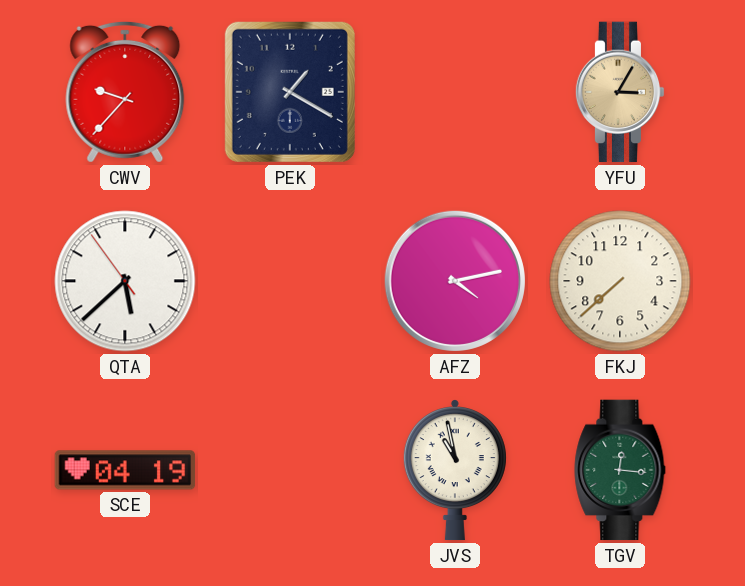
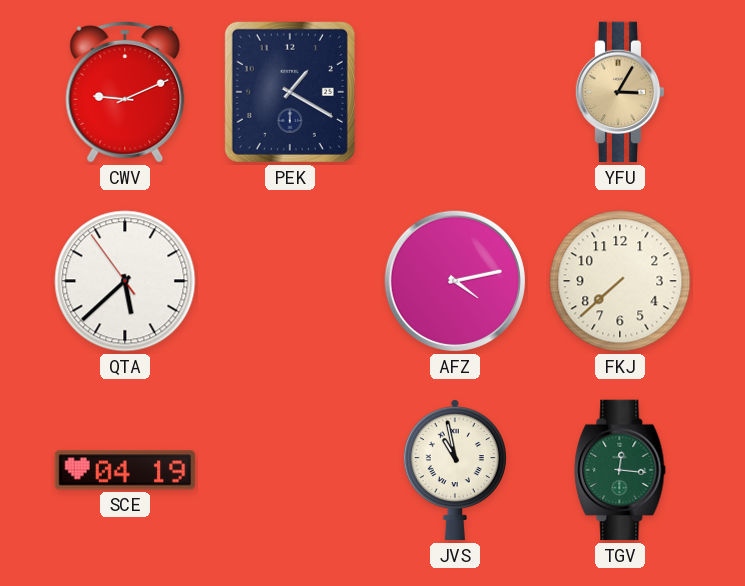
CWV: 9:37 -> 9:11
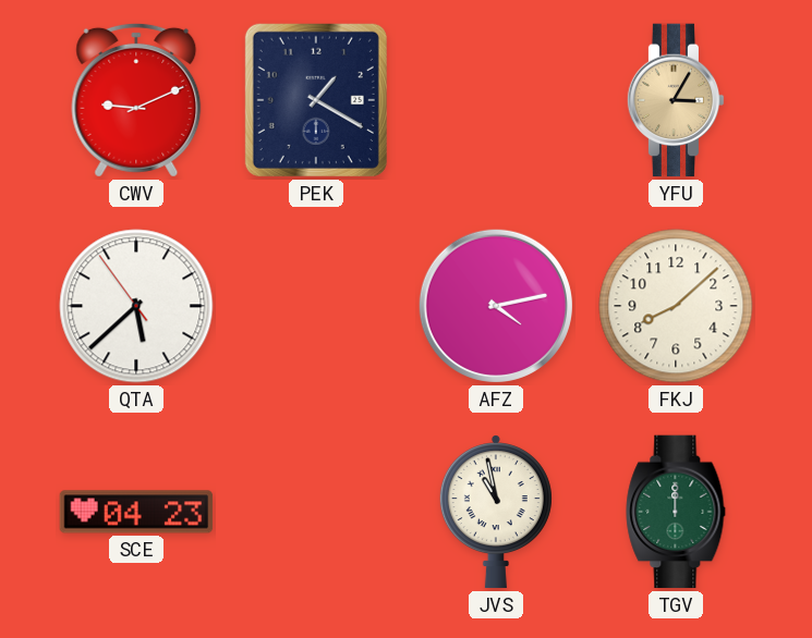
FKJ: 7:38 -> 8:08
SCE: 04:19 -> 04:23
TGV: 12:16 -> 12:00
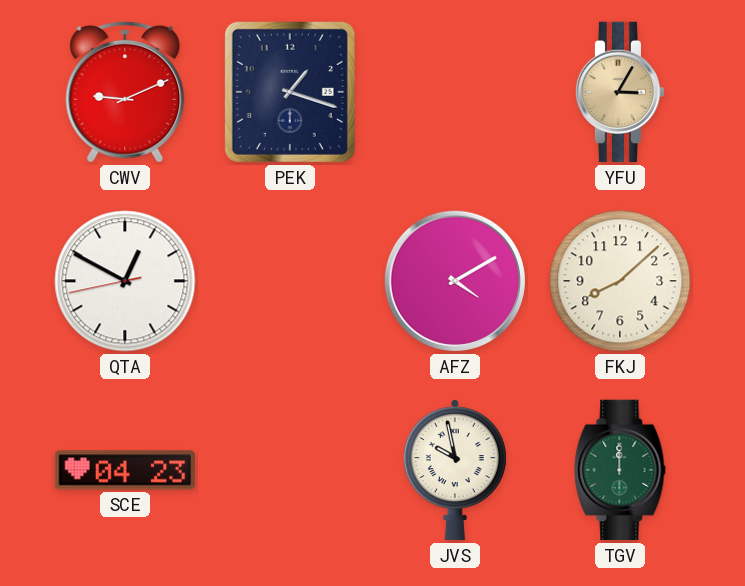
PEK: 1:20 -> 1:18
QTA: 5:37 -> 12:49
AFZ: 4:13 -> 4:10
JVS: 10:58 -> 9:58
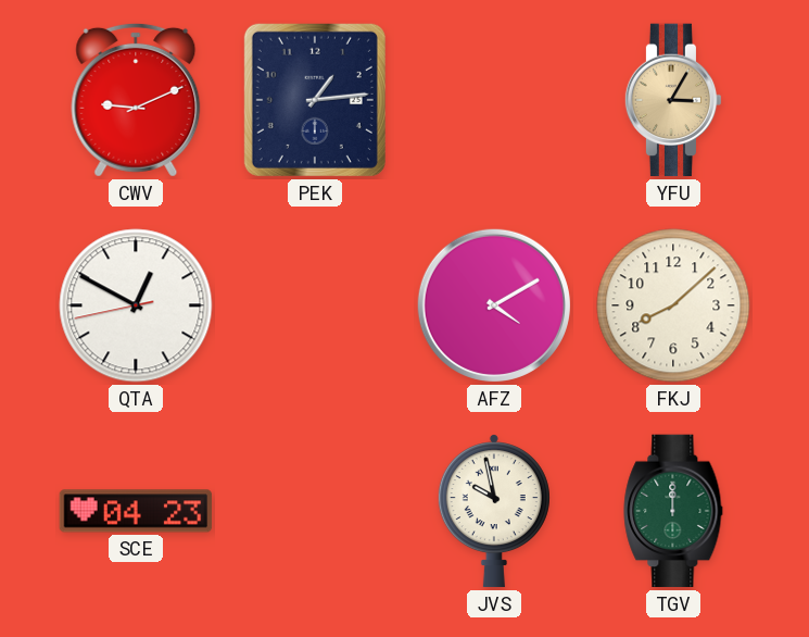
PEK: 1:18 -> 1:14
